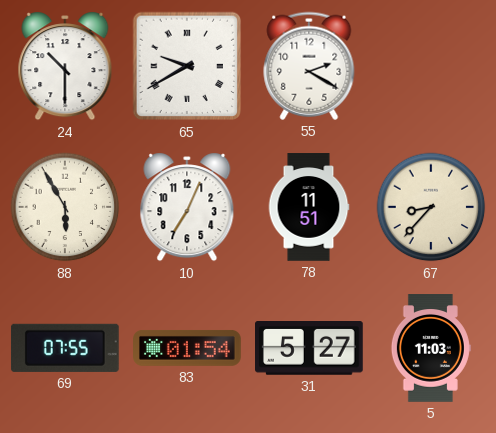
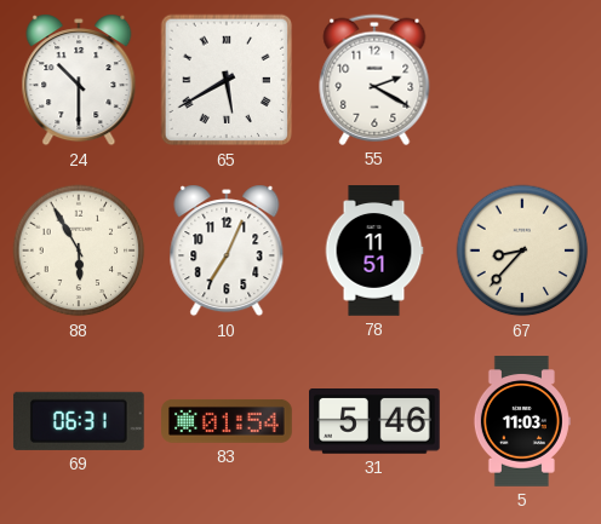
65: 9:40 -> 5:40
69: 07:55 -> 06:31
31: 5:27 -> 5:46
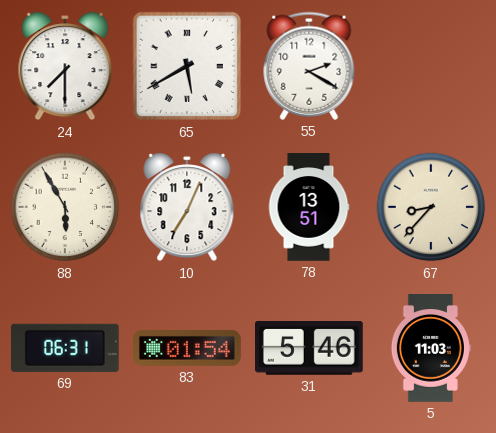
24: 10:30 -> 7:30
78: 11:51 -> 13:51
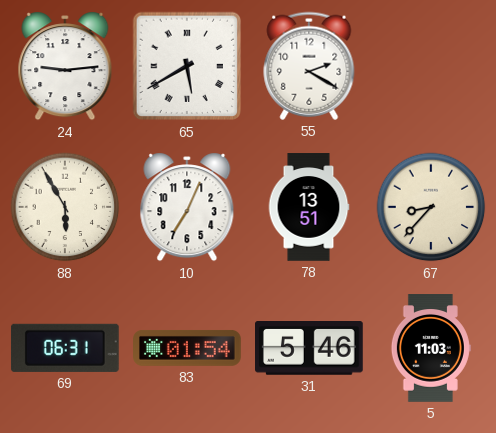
24: 7:30 -> 9:14
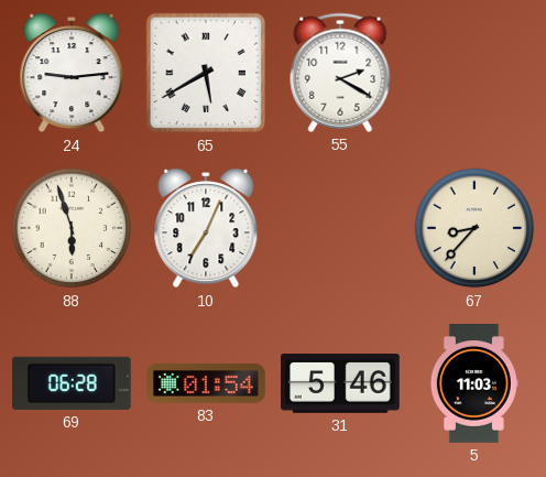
88: 5:55 -> 5:57
78: 13:51 -> none
69: 06:31 -> 06:28
